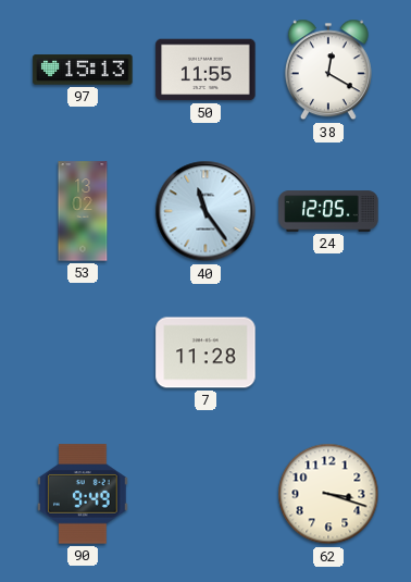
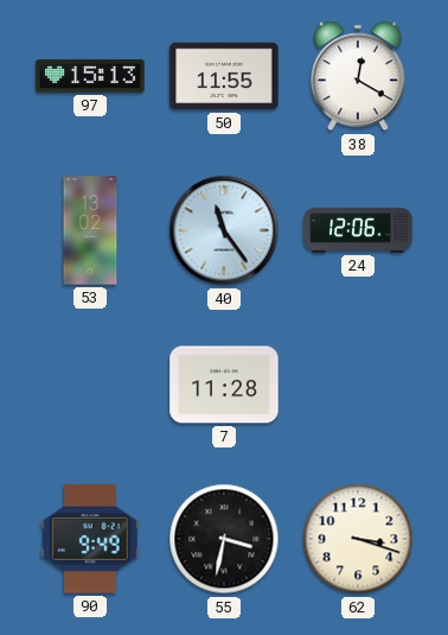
24: 12:05 -> 12:06
55: none -> 3:32
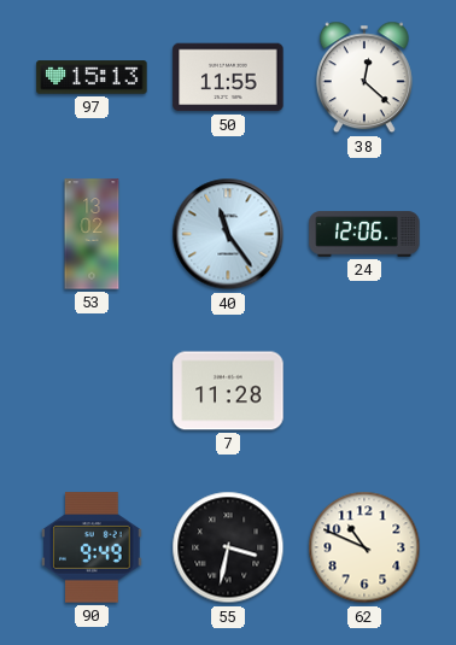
38: 12:20 -> 12:22
62: 3:18 -> 10:49
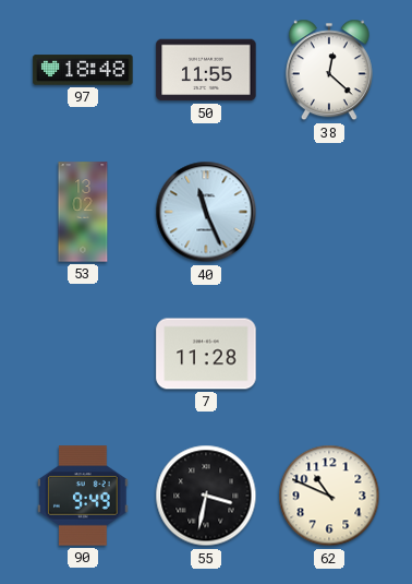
97: 15:13 -> 18:48
40: 11:24 -> 11:26
24: 12:06 -> none
